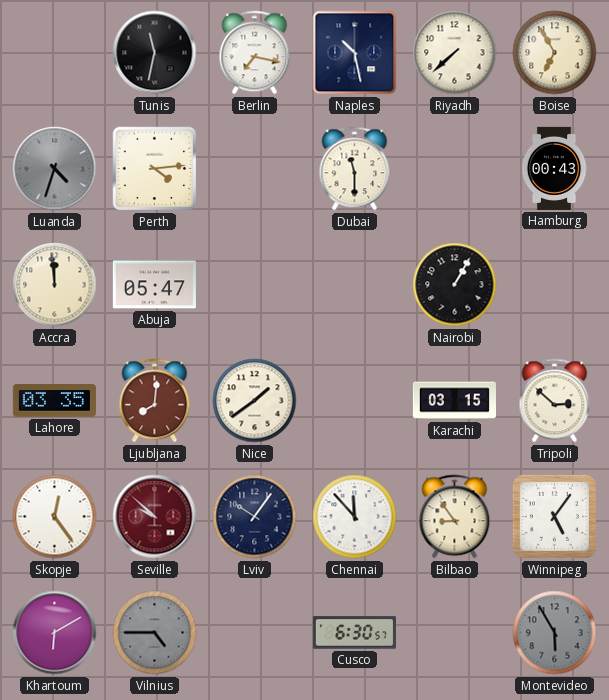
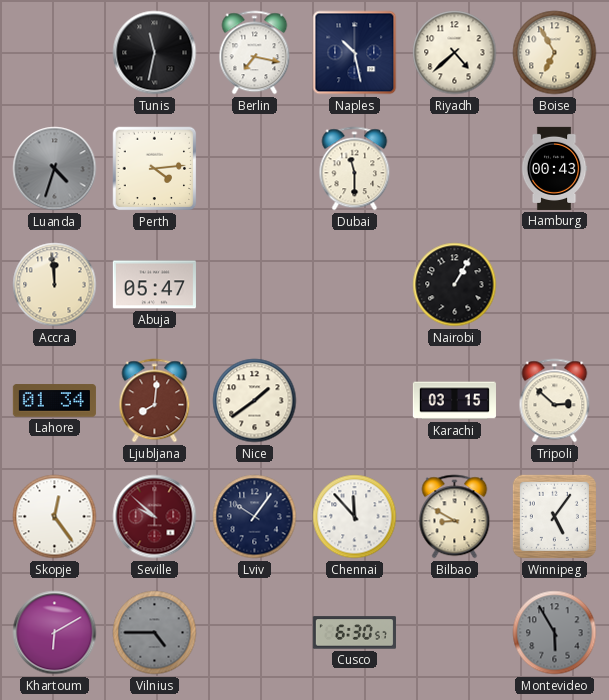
Riyadh: 7:38 -> 4:38
Lahore: 03:35 -> 01:34
Bilbao: 8:54 -> 8:50
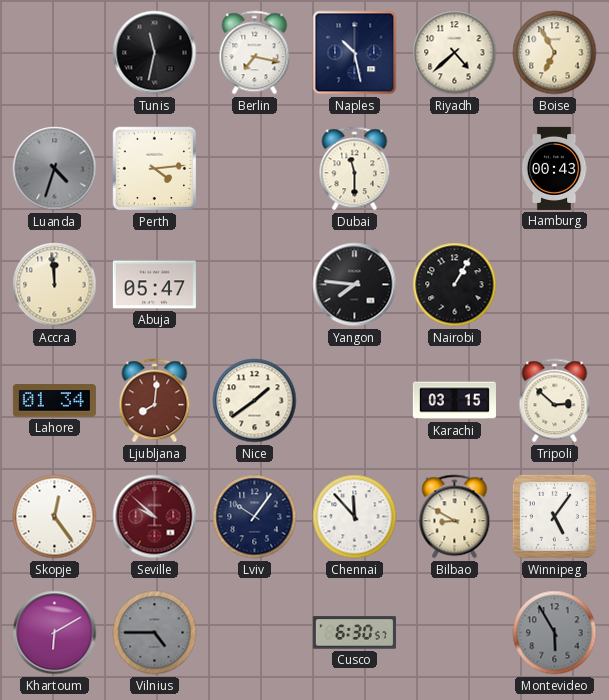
Yangon: none -> 7:46
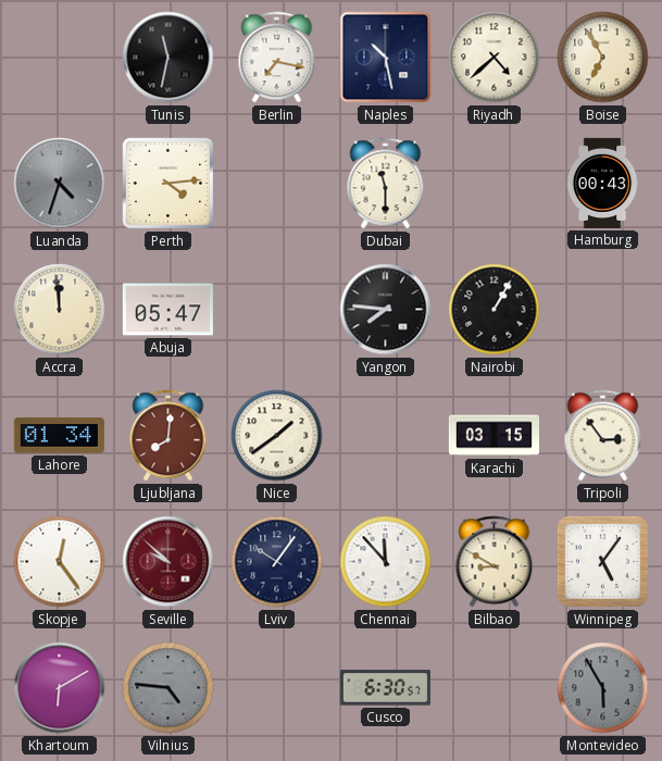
Tripoli: 2:52 -> 2:54
Vilnius: 4:45 -> 4:46
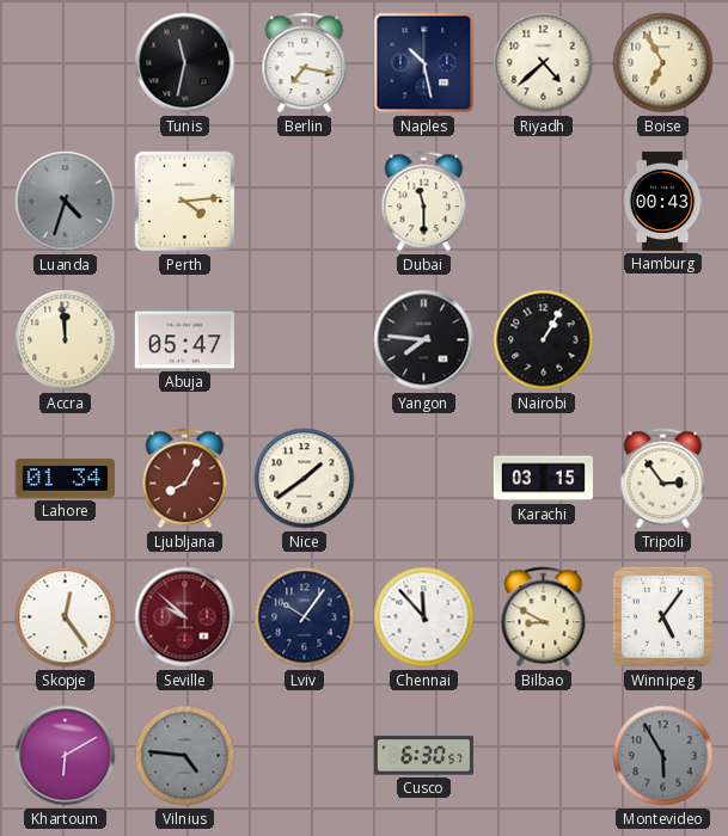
Ljubljana: 8:01 -> 8:05
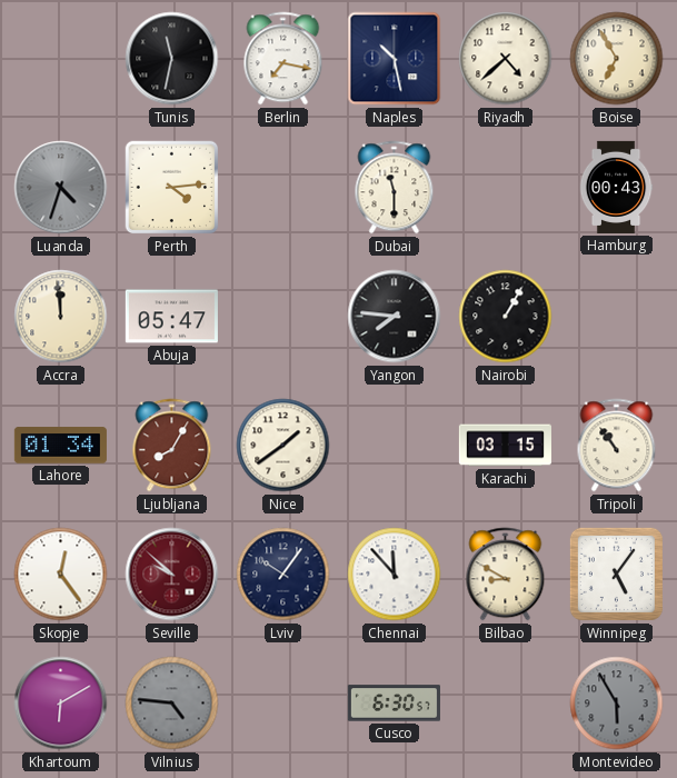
Tripoli: 2:54 -> 10:54
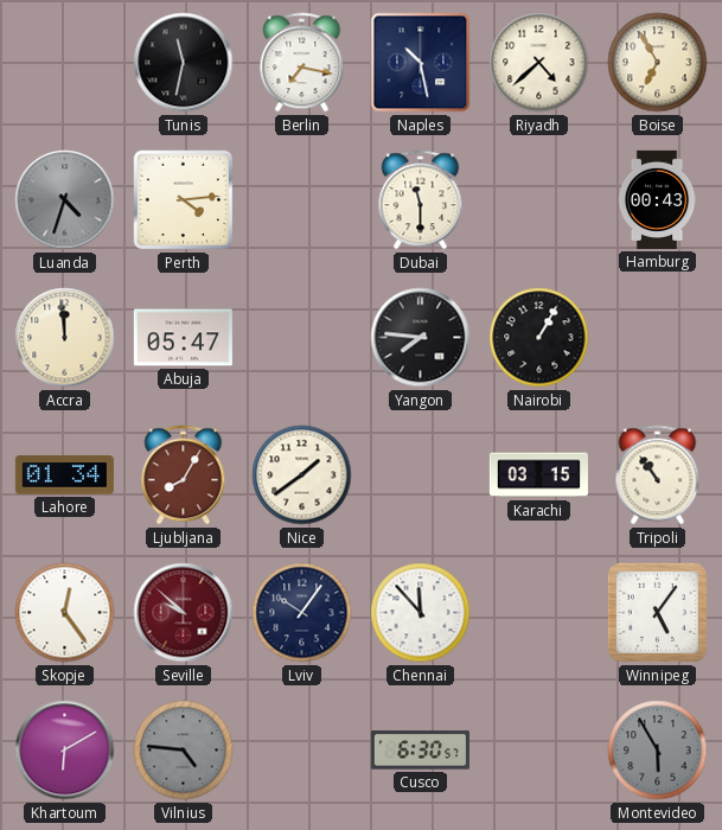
Bilbao: 8:50 -> none
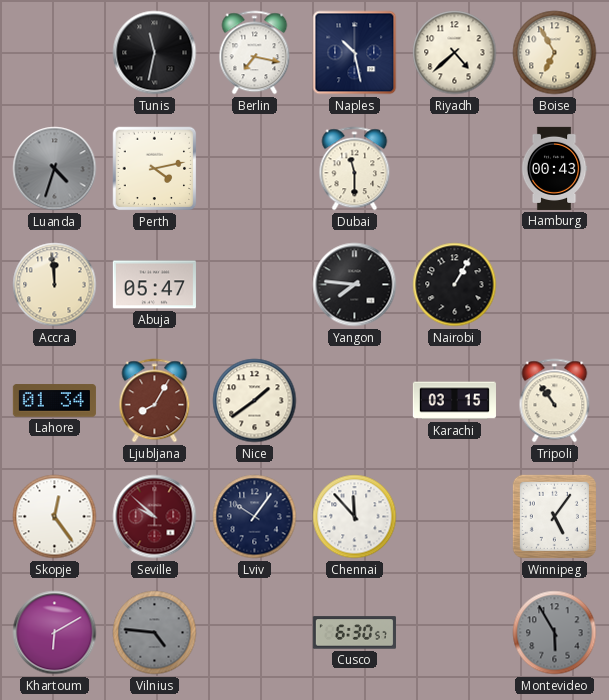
Perth: 4:14 -> 4:13
